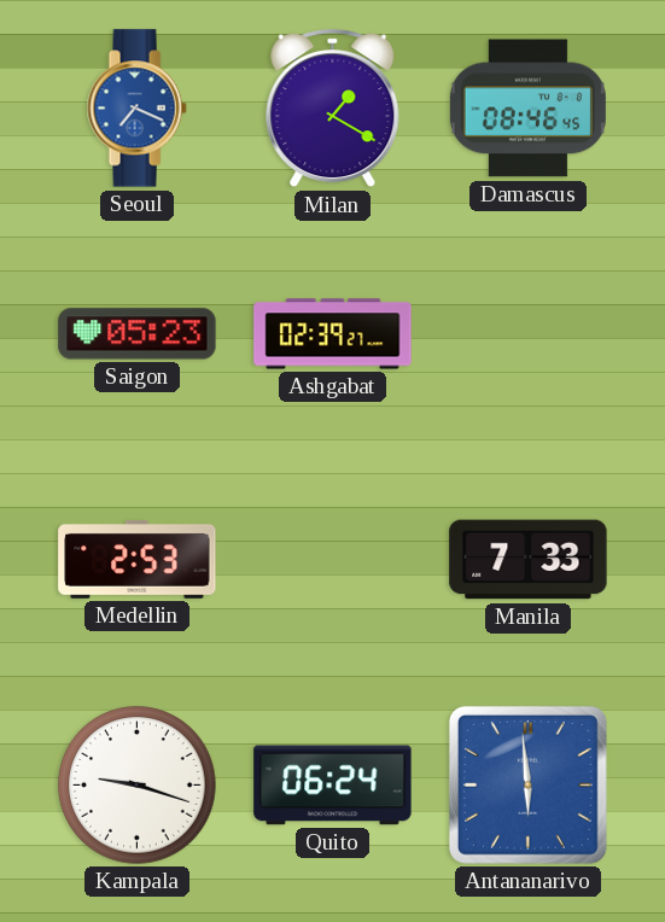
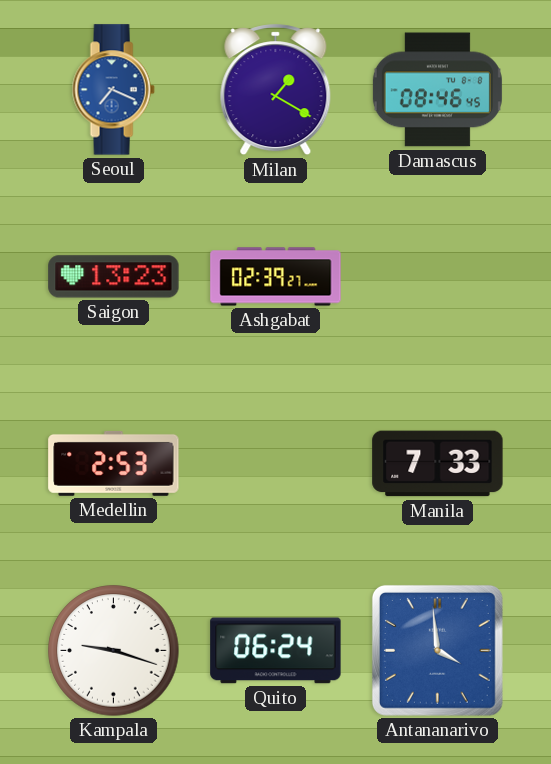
Saigon: 05:23 -> 13:23
Antananarivo: 5:59 -> 3:59
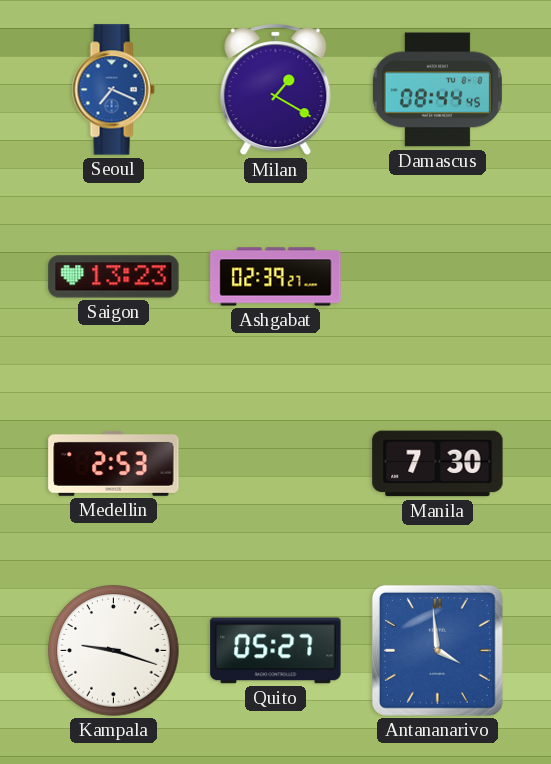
Damascus: 08:46 -> 08:44
Manila: 7:33 -> 7:30
Quito: 06:24 -> 05:27
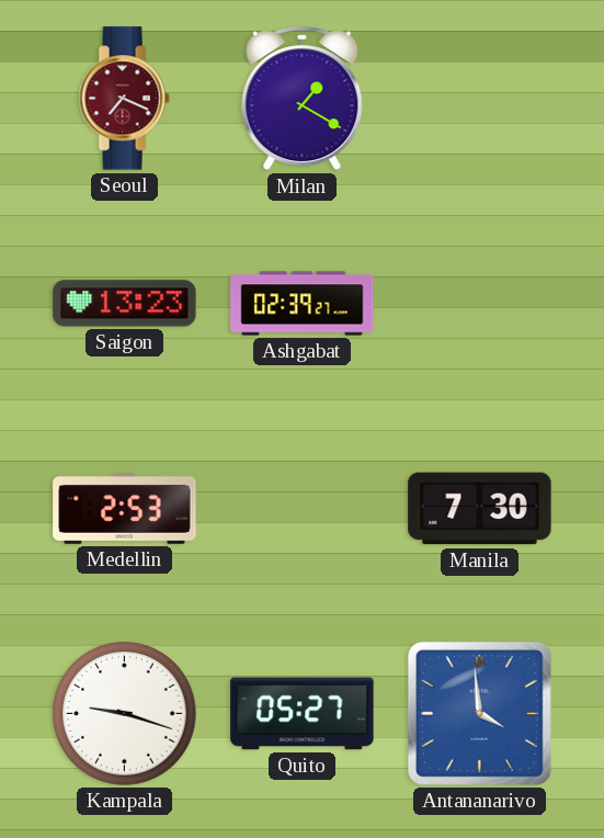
Seoul dial: blue -> burgundy
Damascus: 08:44 -> none
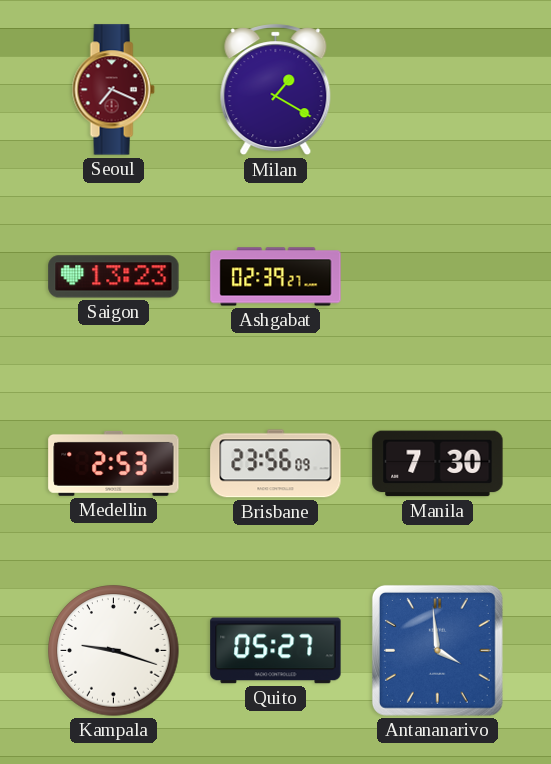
Brisbane: none -> 23:56
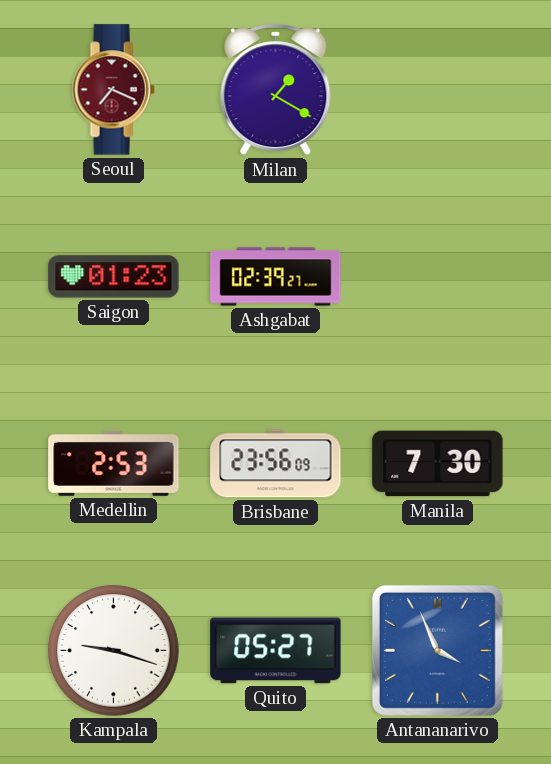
Saigon: 13:23 -> 01:23
Antananarivo: 3:59 -> 3:56
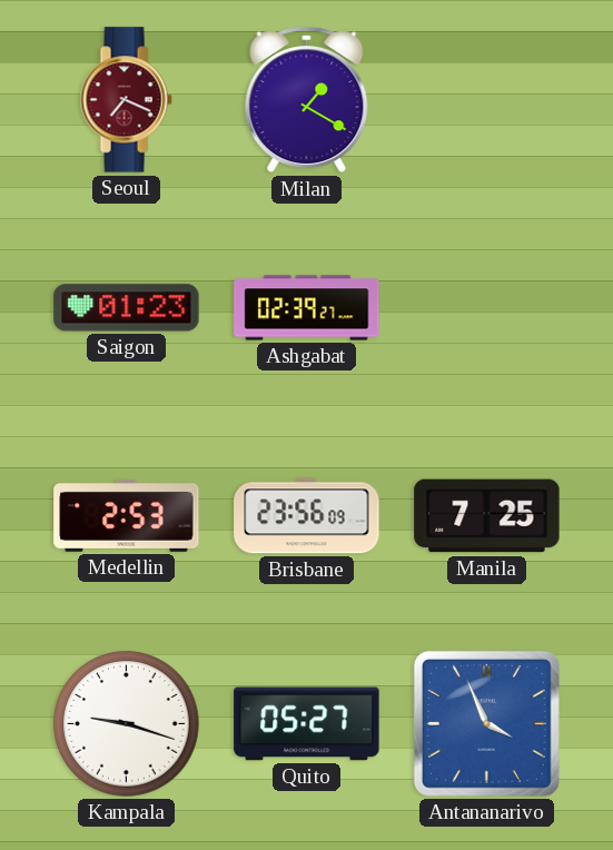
Manila: 7:30 -> 7:25
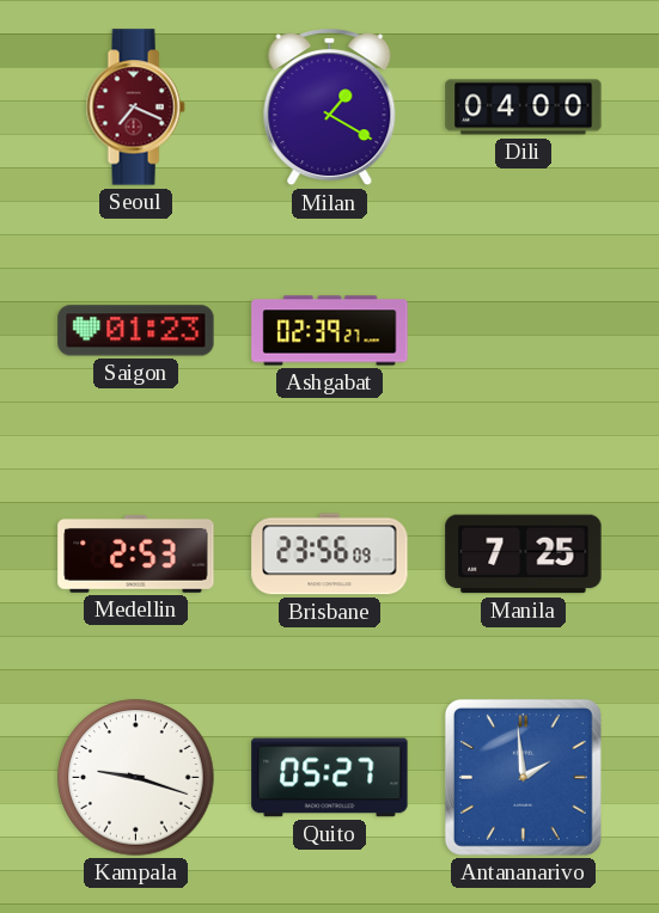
Dili: none -> 04:00
Antananarivo: 3:56 -> 1:59
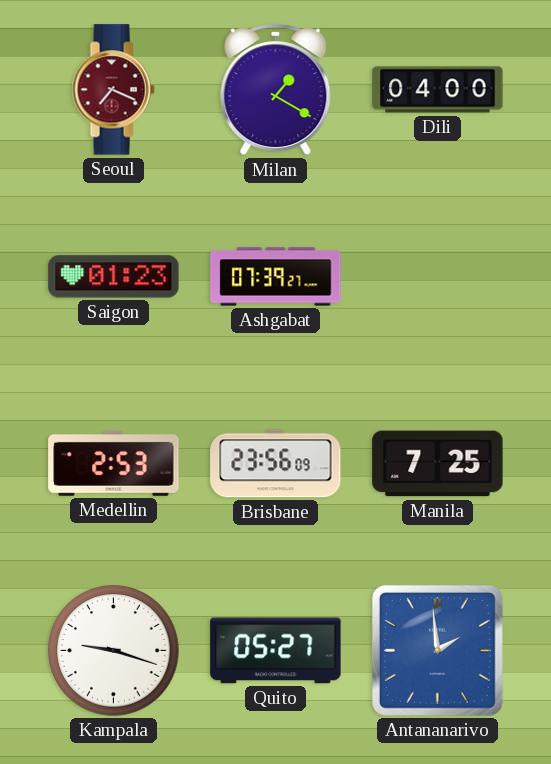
Ashgabat: 02:39 -> 07:39
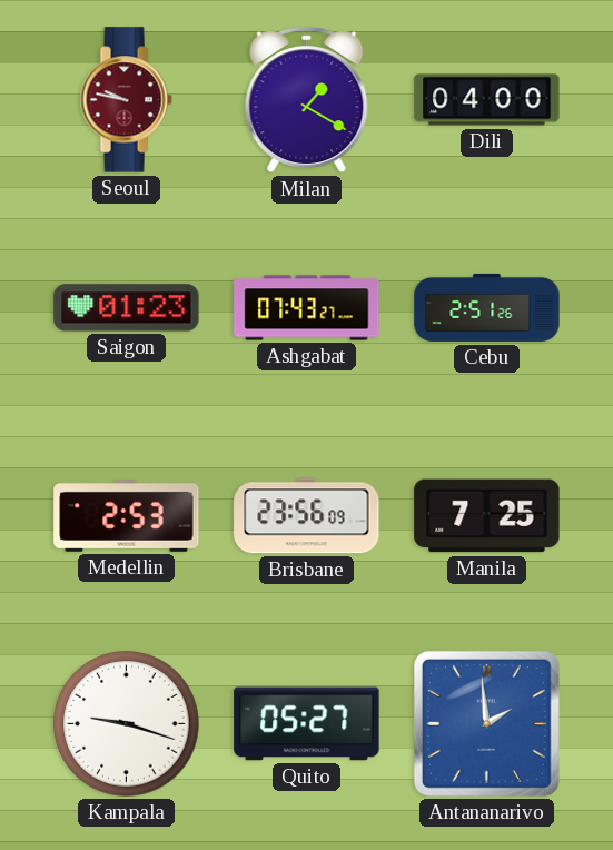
Seoul: 7:19 -> 9:47
Ashgabat: 07:39 -> 07:43
Cebu: none -> 2:51
